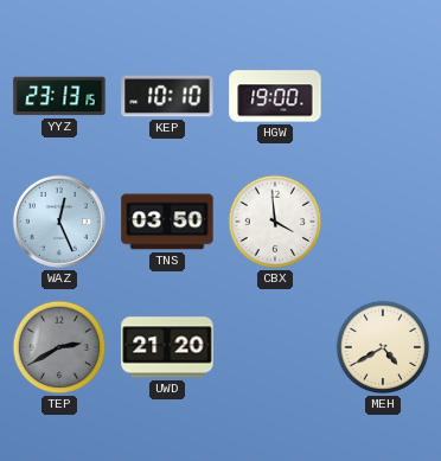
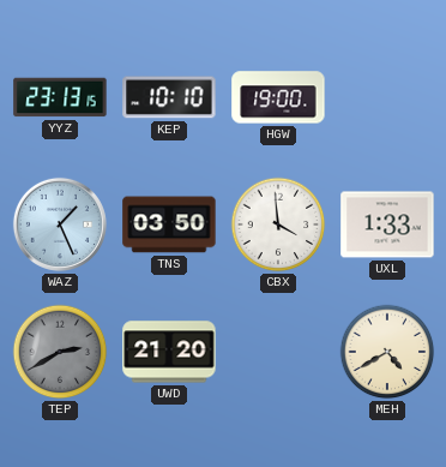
WAZ: 12:26 -> 1:26
UXL: none -> 1:33
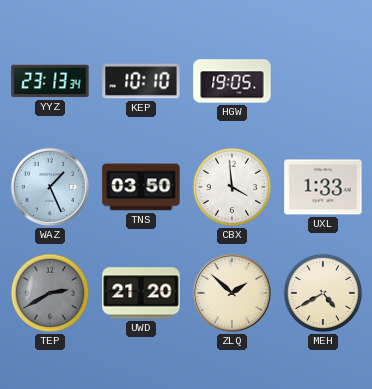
YYZ: 23:13:15 -> 23:13:34
HGW: 19:00 -> 19:05
ZLQ: none -> 1:52
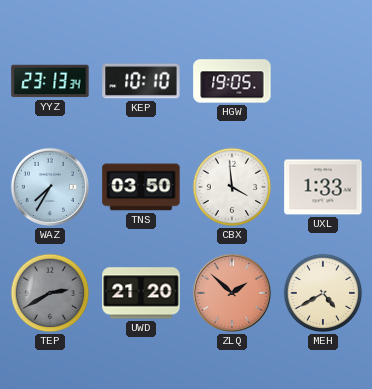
WAZ: 1:26 -> 7:35
ZLQ dial: cream -> salmon
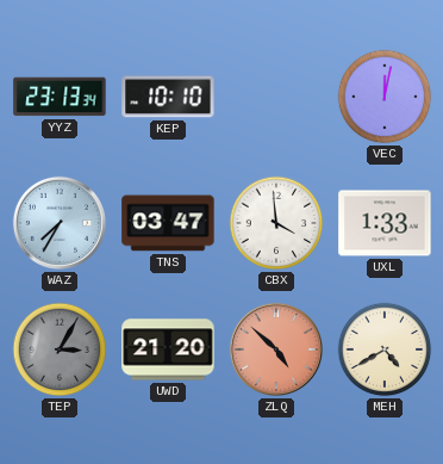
HGW: 19:05 -> none
VEC: none -> 12:02
TNS: 03:50 -> 03:47
TEP: 2:40 -> 3:05
ZLQ: 1:52 -> 4:52
